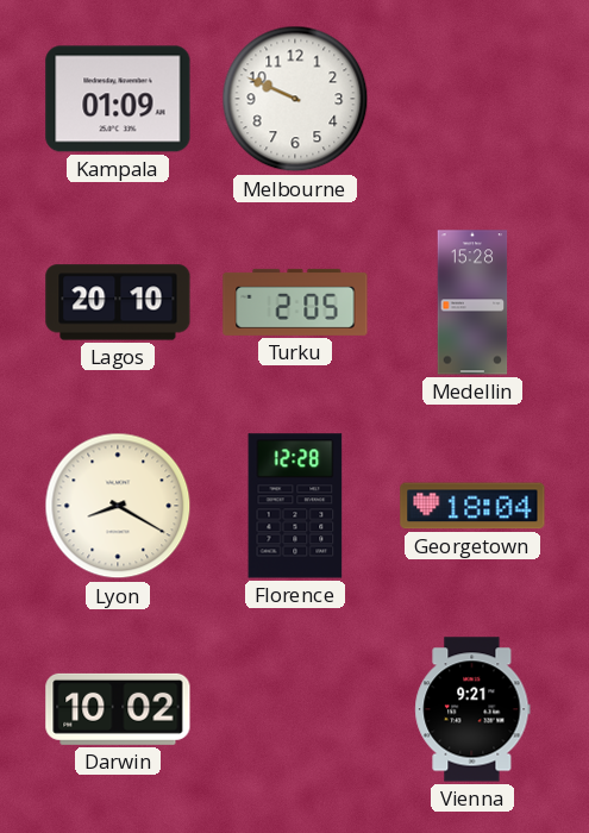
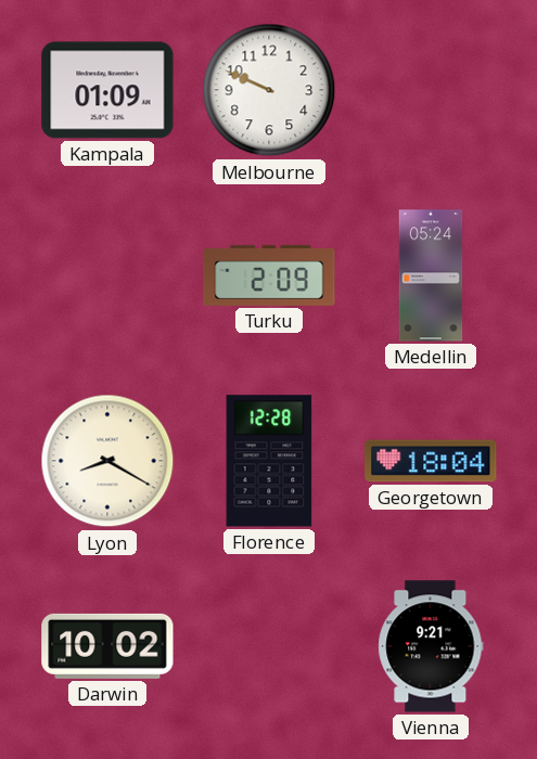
Lagos: 20:10 -> none
Turku: 2:05 -> 2:09
Medellin: 15:28 -> 05:24
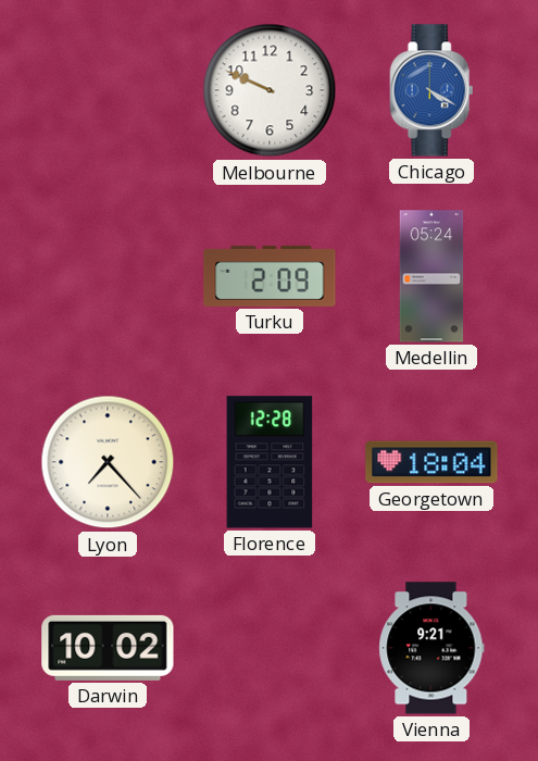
Kampala: 01:09 -> none
Chicago: none -> 4:20
Lyon: 8:20 -> 7:23
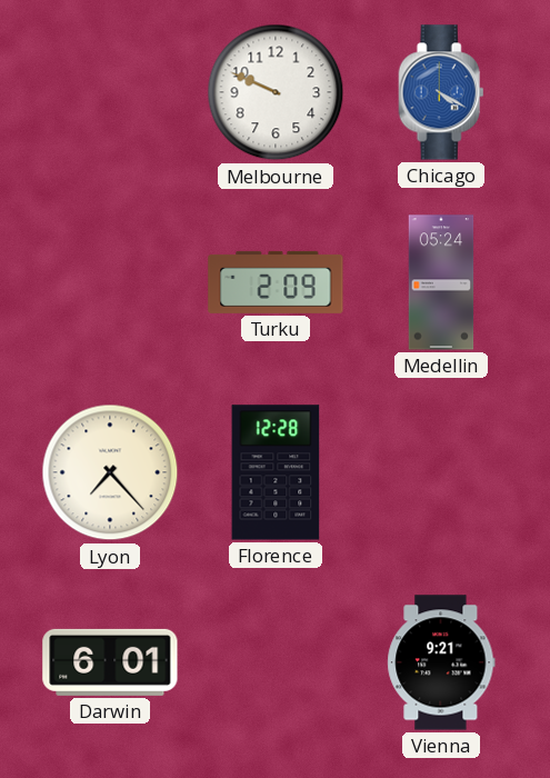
Georgetown: 18:04 -> none
Darwin: 10:02 -> 6:01
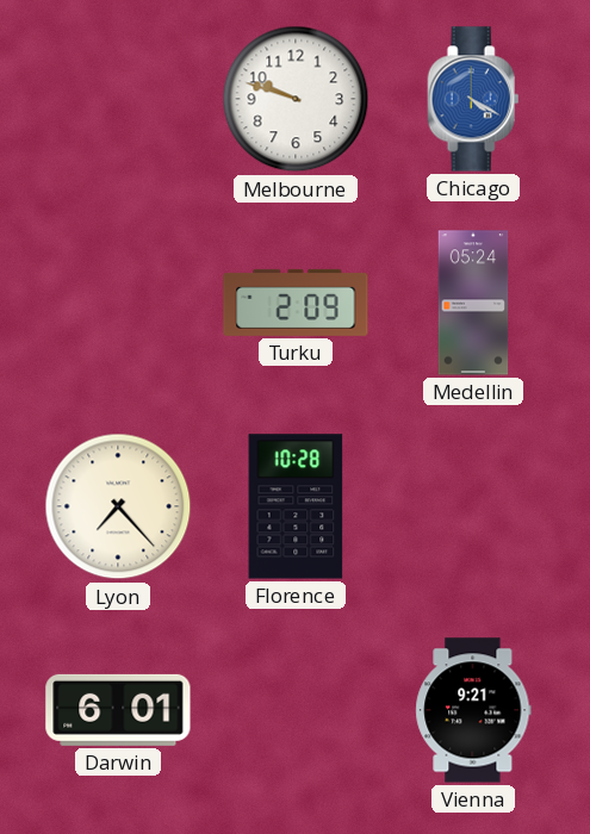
Melbourne: 9:49 -> 9:48
Florence: 12:28 -> 10:28
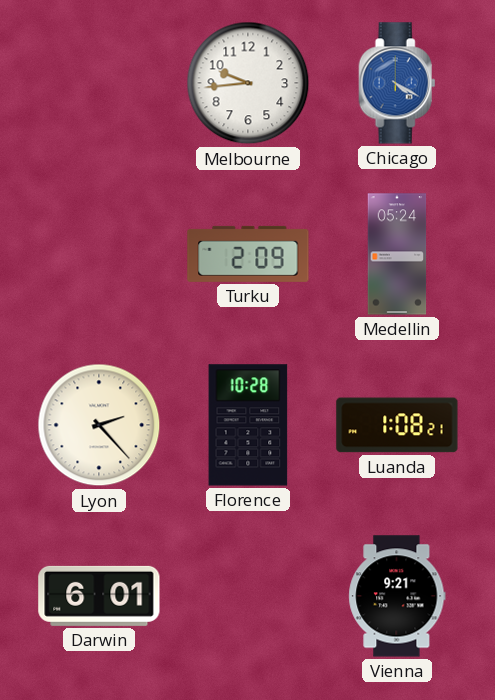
Melbourne: 9:48 -> 9:44
Lyon: 7:23 -> 2:23
Luanda: none -> 1:08
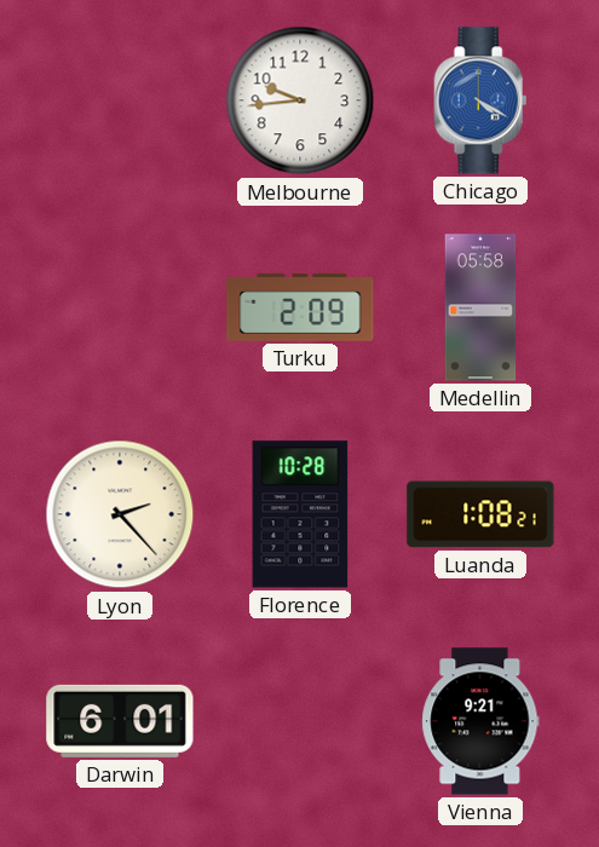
Medellin: 05:24 -> 05:58
